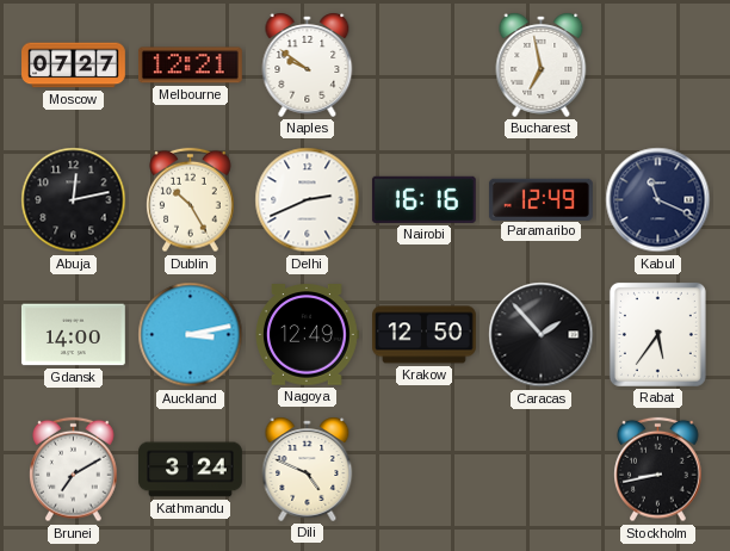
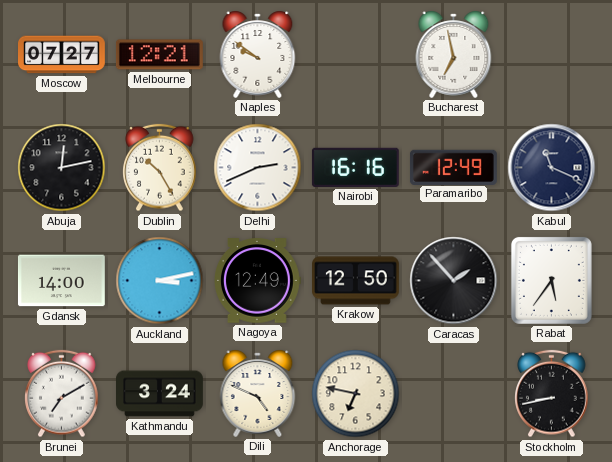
Anchorage: none -> 6:47
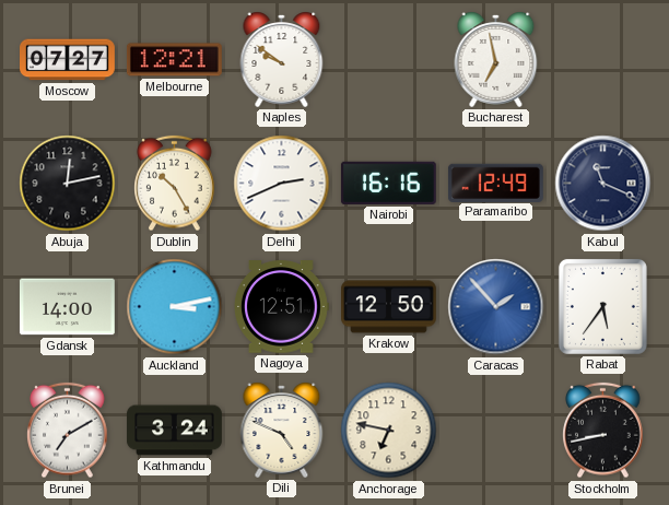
Nagoya: 12:49 -> 12:51
Caracas dial: black -> blue
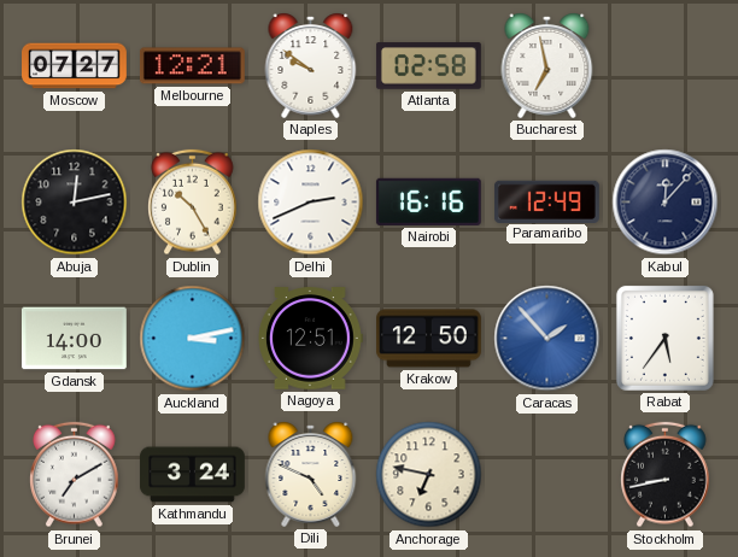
Atlanta: none -> 02:58
Kabul: 11:19 -> 12:07
